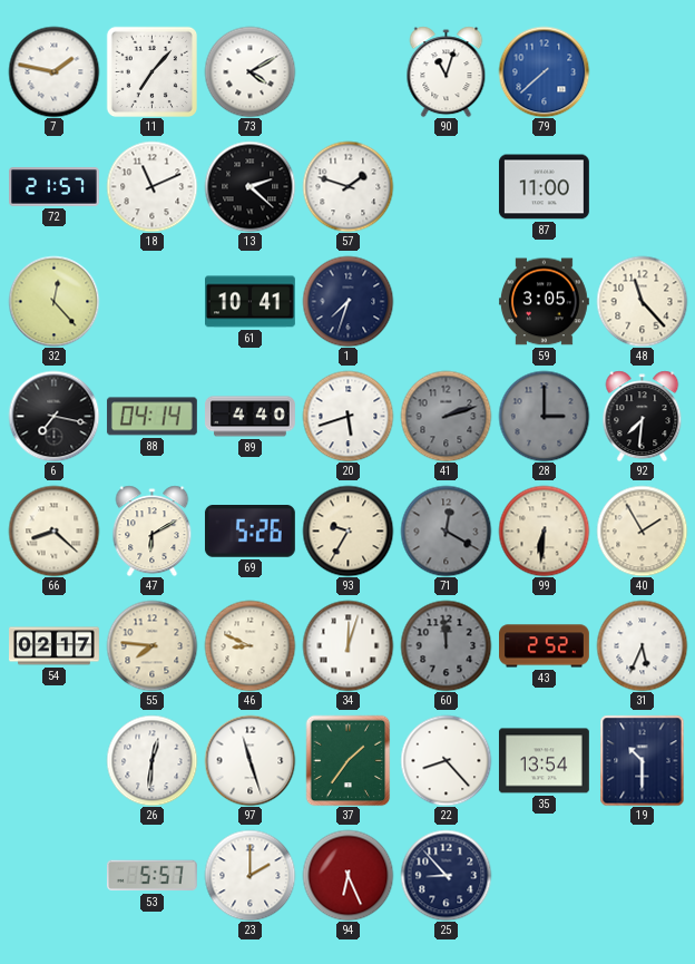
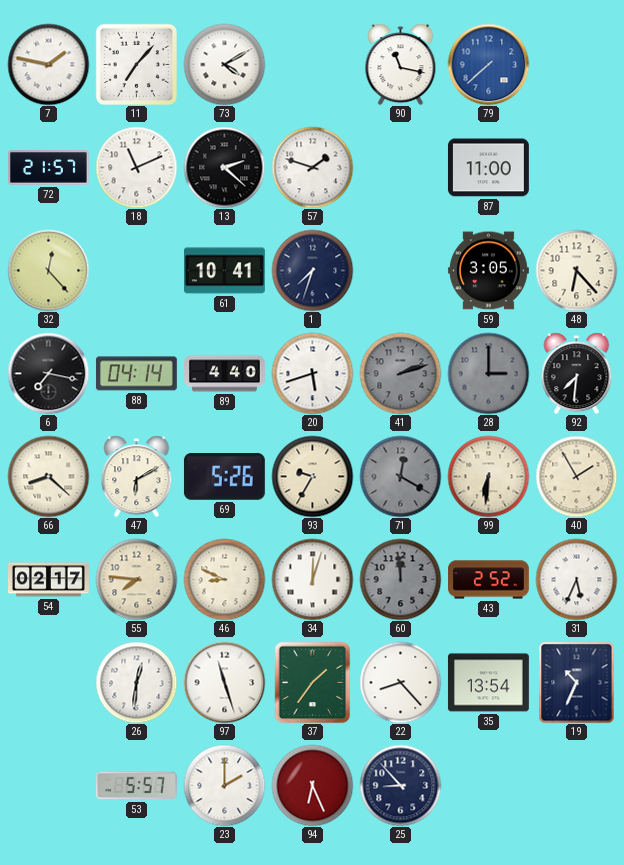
90: 11:03 -> 11:17
48: 11:23 -> 6:23
19: 10:30 -> 10:34
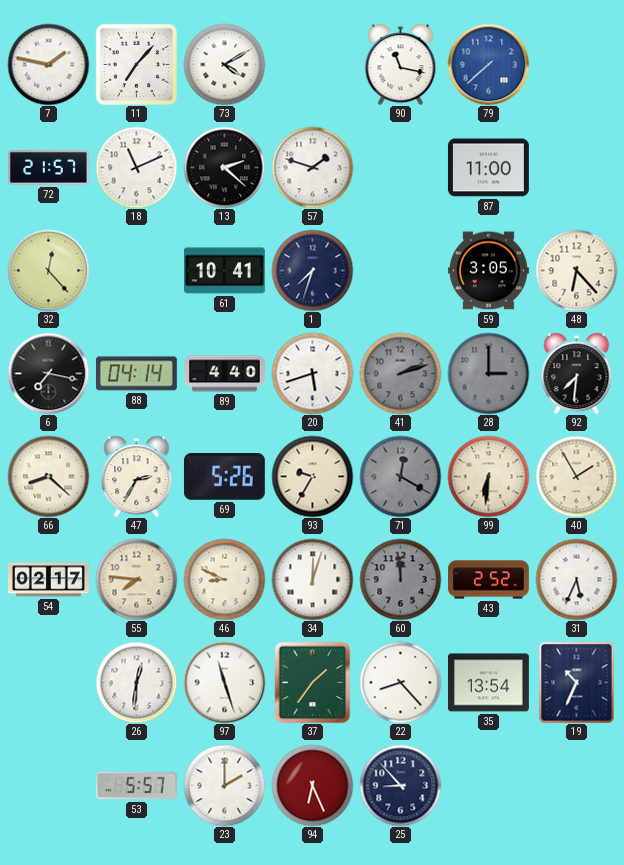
47: 6:10 -> 2:35
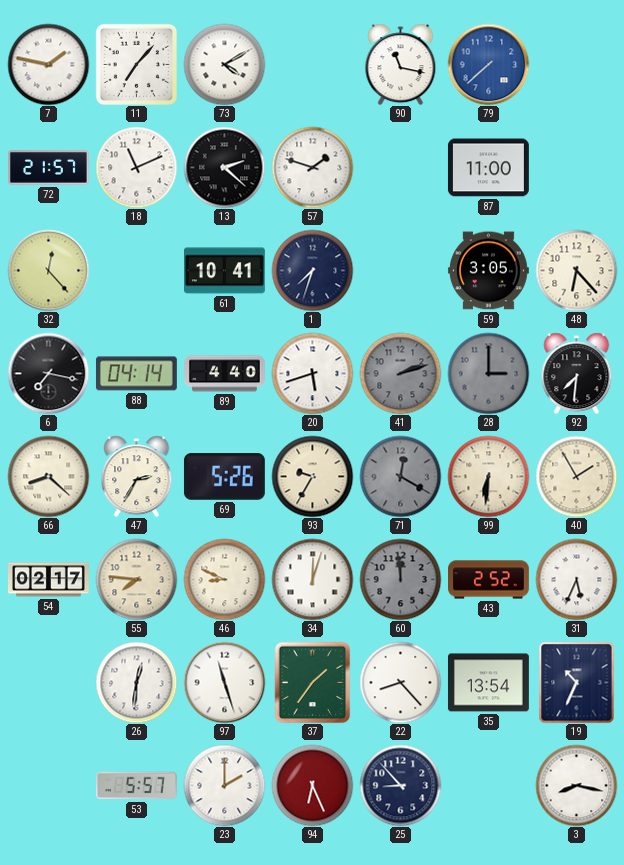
3: none -> 8:17
